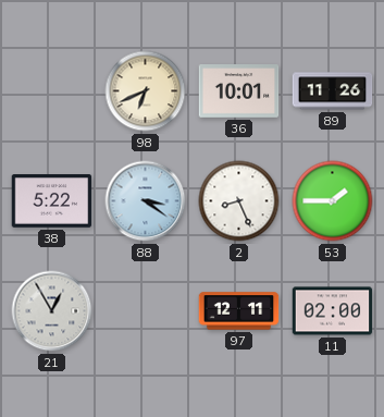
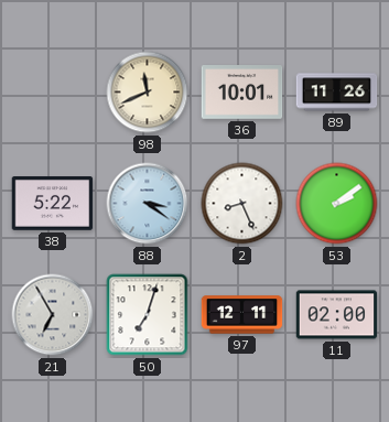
98: 6:41 -> 11:41
53: 1:45 -> 2:09
21: 12:55 -> 6:55
50: none -> 7:03
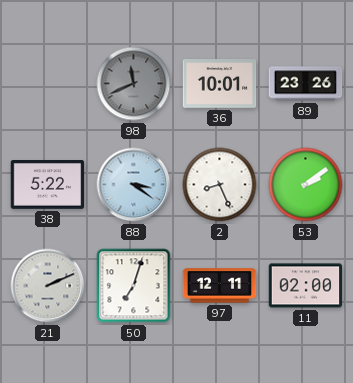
98 dial: cream -> grey
89: 11:26 -> 23:26
21: 6:55 -> 2:11
